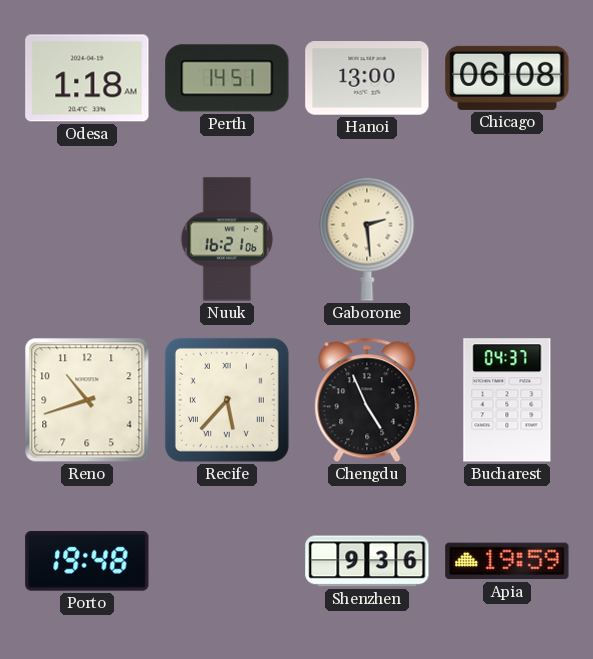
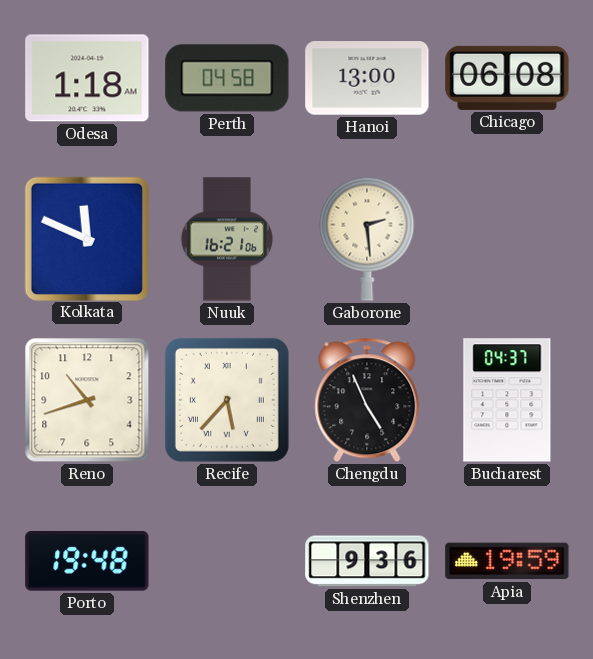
Perth: 14:51 -> 04:58
Kolkata: none -> 11:49
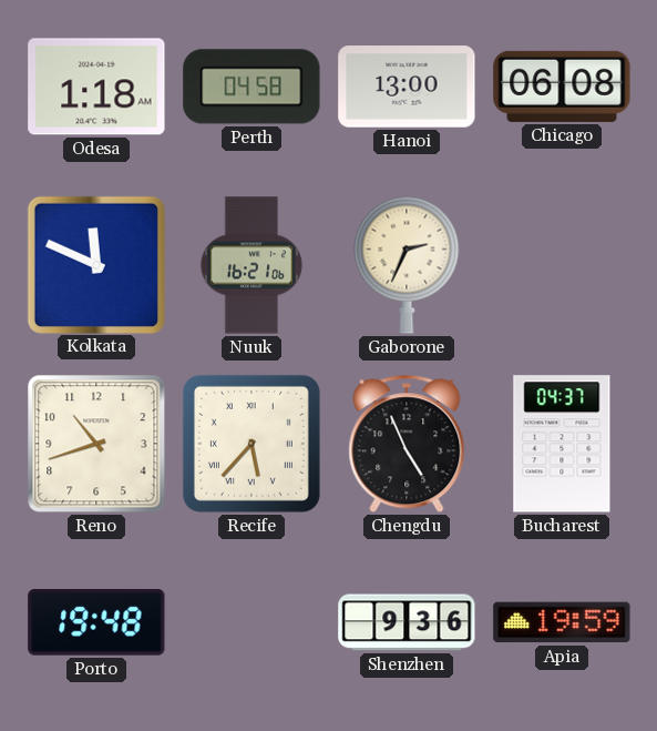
Gaborone: 2:29 -> 2:34
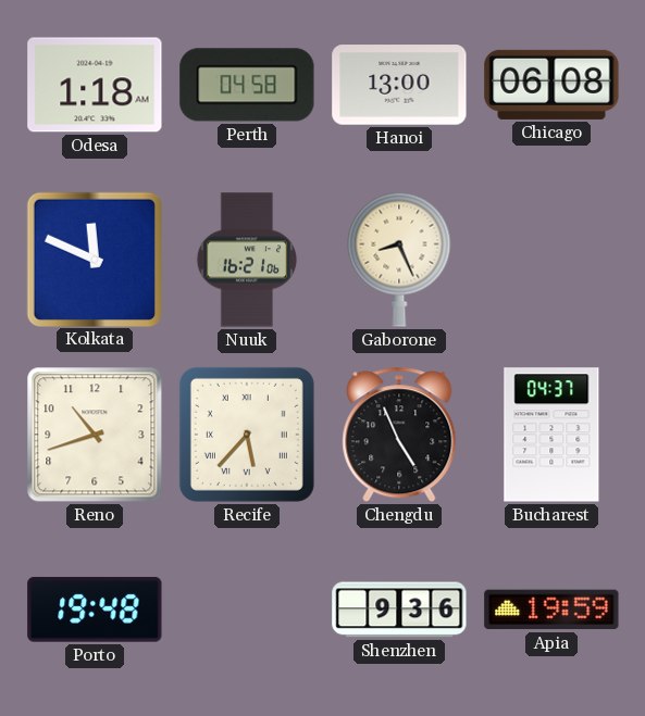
Gaborone: 2:34 -> 8:26
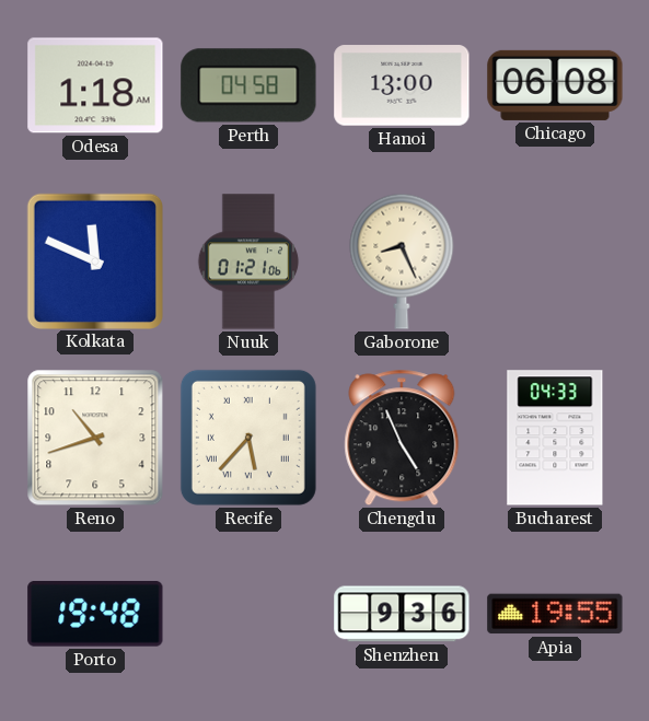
Nuuk: 16:21 -> 01:21
Bucharest: 04:37 -> 04:33
Apia: 19:59 -> 19:55
